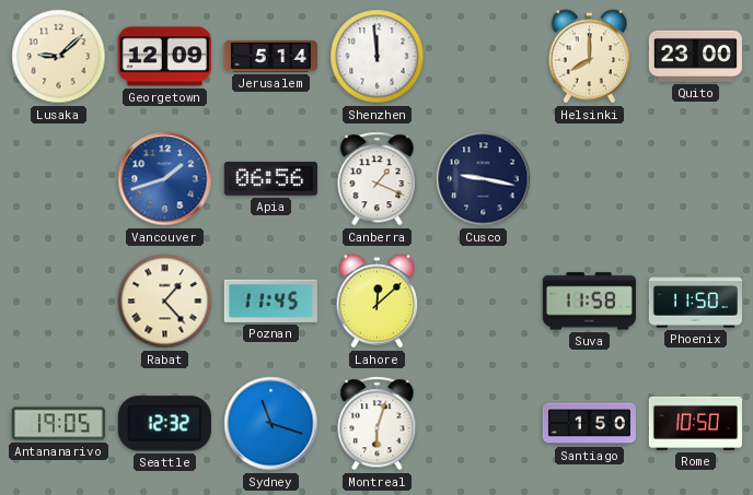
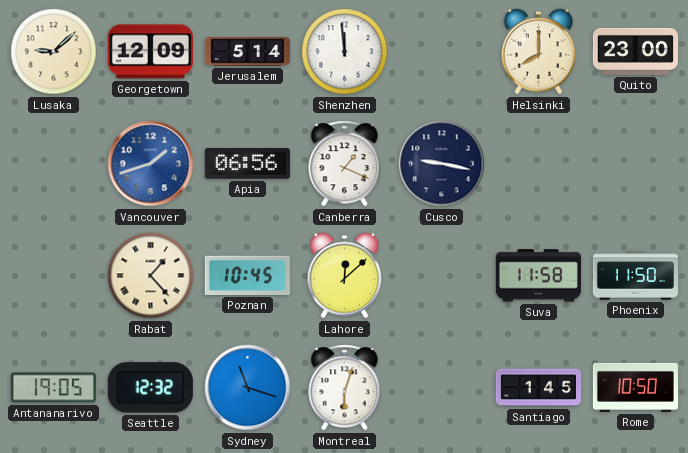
Poznan: 11:45 -> 10:45
Santiago: 1:50 -> 1:45
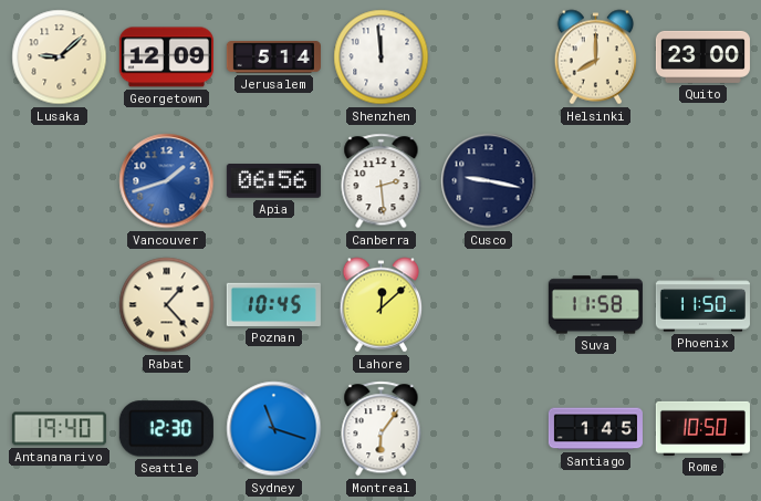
Canberra: 1:19 -> 2:29
Antananarivo: 19:05 -> 19:40
Seattle: 12:32 -> 12:30
Montreal: 6:03 -> 6:06
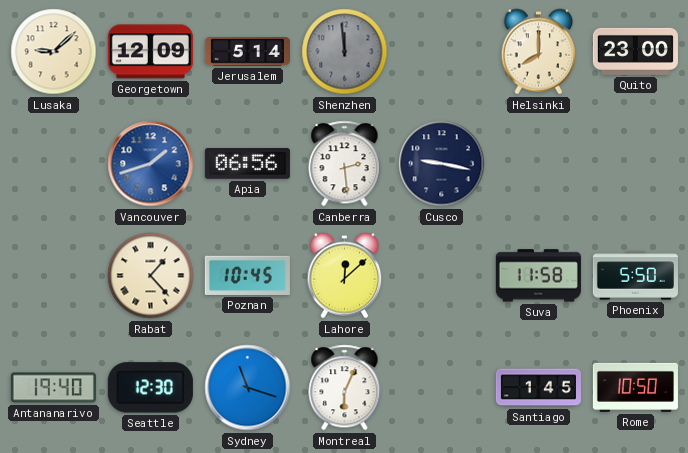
Shenzhen dial: white -> grey
Phoenix: 11:50 -> 5:50
Montreal: 6:06 -> 6:04
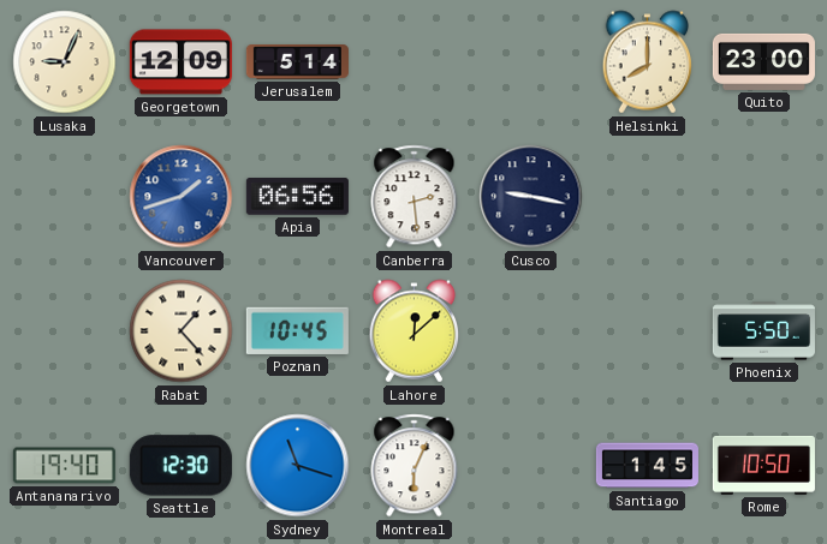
Lusaka: 9:08 -> 9:04
Shenzhen: 11:59 -> none
Suva: 11:58 -> none
